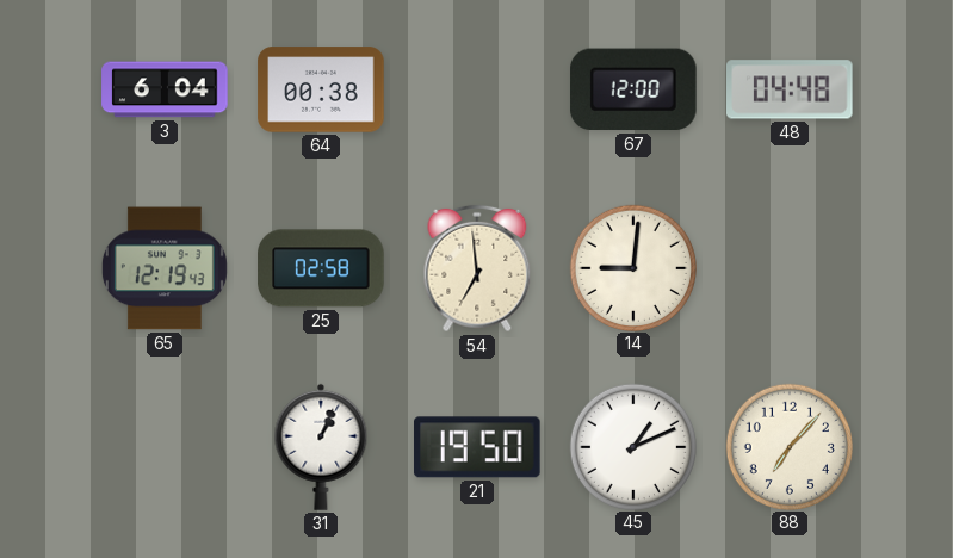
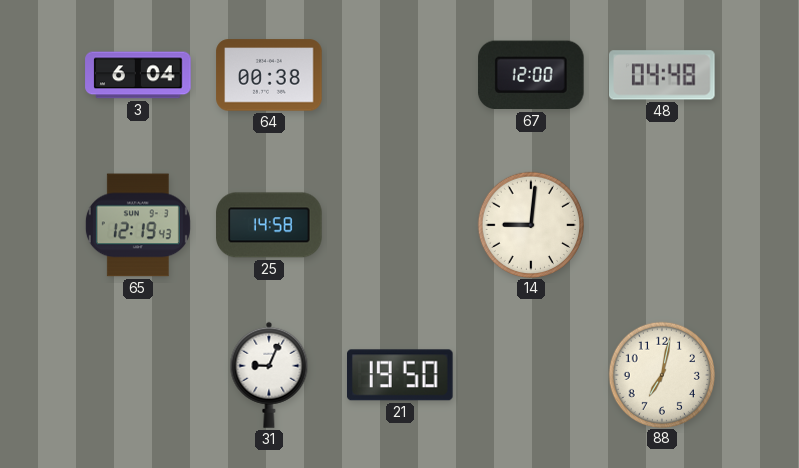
25: 02:58 -> 14:58
54: 6:59 -> none
31: 1:04 -> 9:04
45: 1:11 -> none
88: 7:07 -> 7:02
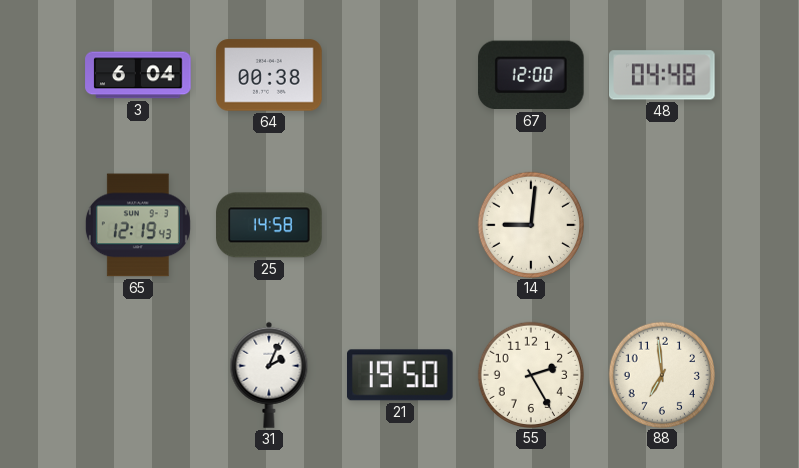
31: 9:04 -> 2:04
55: none -> 2:25
88: 7:02 -> 6:59
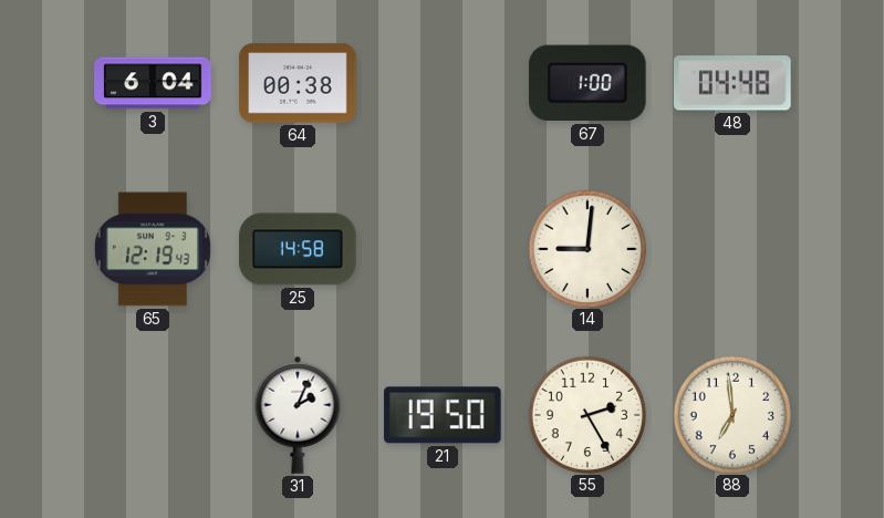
67: 12:00 -> 1:00
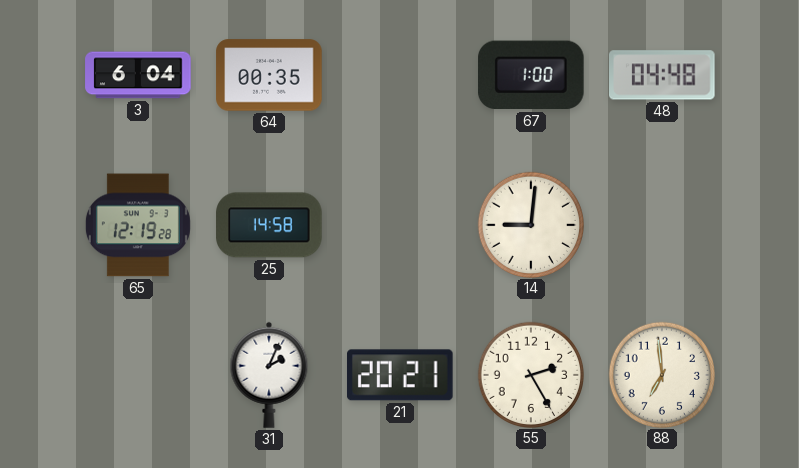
64: 00:38 -> 00:35
65: 12:19:43 -> 12:19:28
21: 19:50 -> 20:21
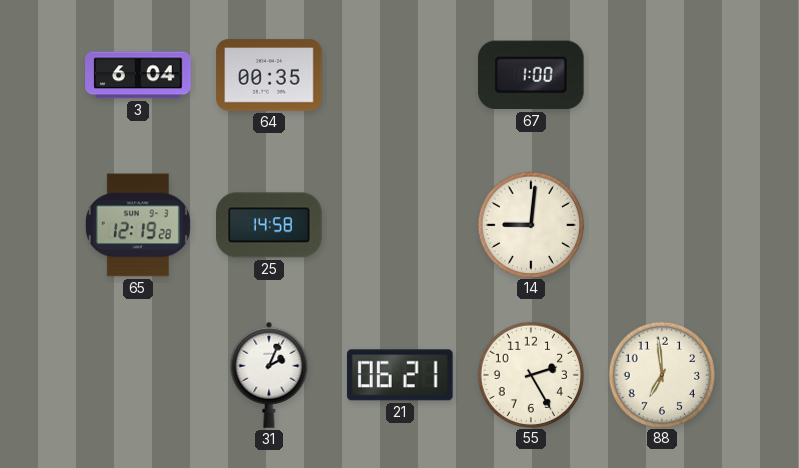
48: 04:48 -> none
21: 20:21 -> 06:21
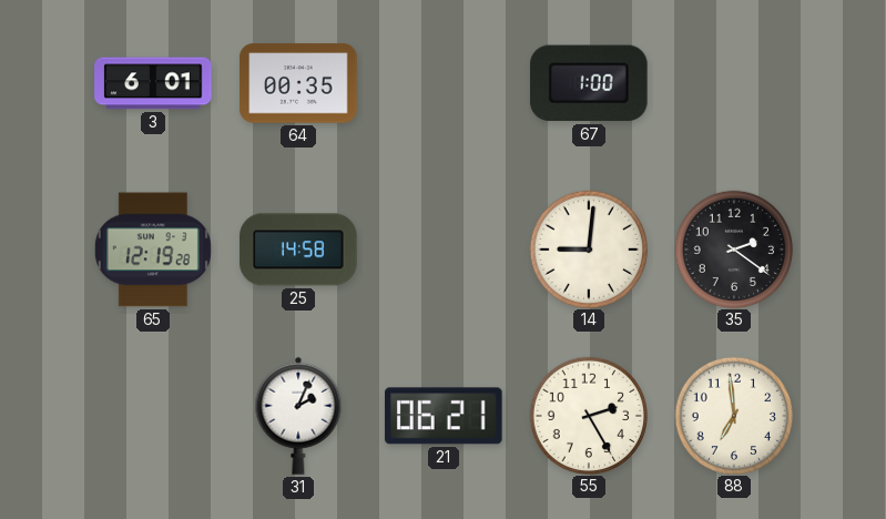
3: 6:04 -> 6:01
35: none -> 2:21
